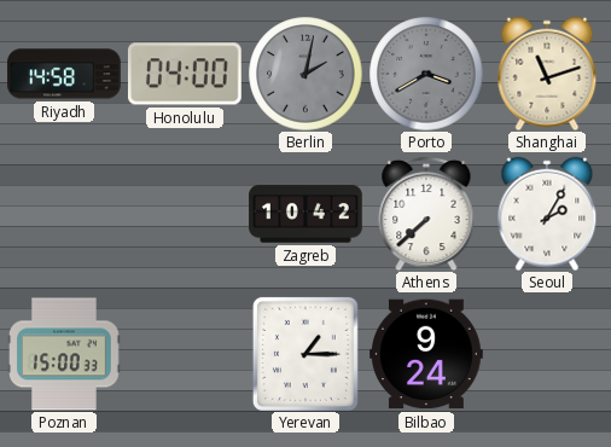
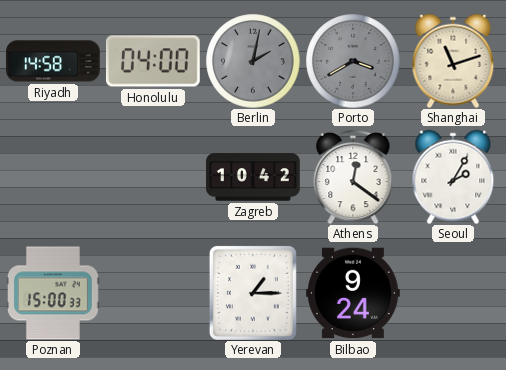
Athens: 7:38 -> 12:21
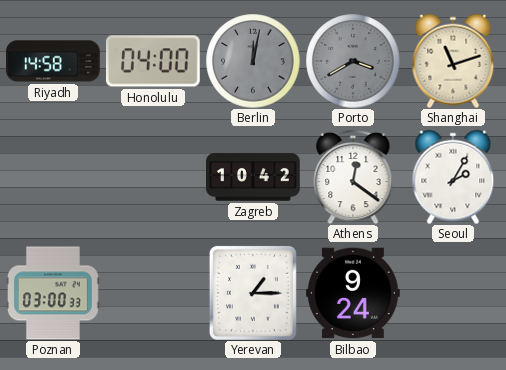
Berlin: 2:02 -> 12:02
Poznan: 15:00 -> 03:00
